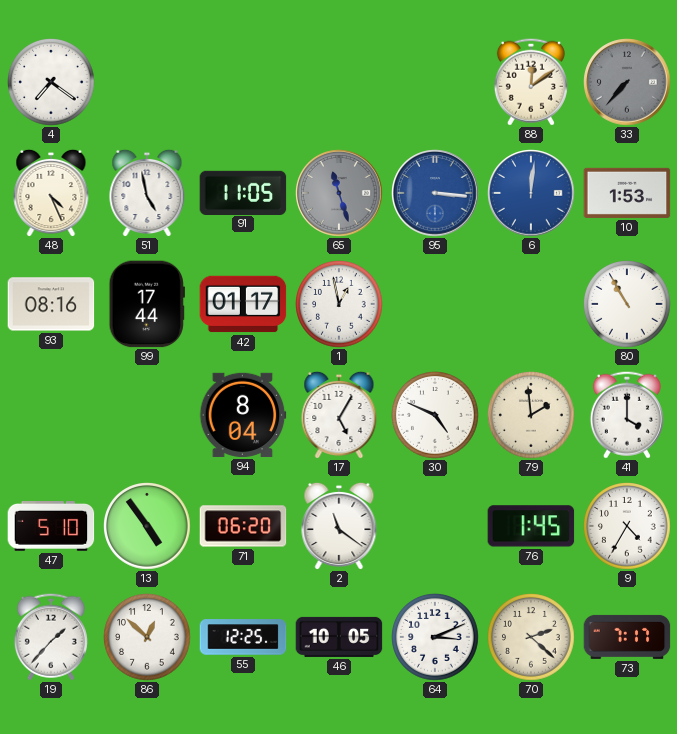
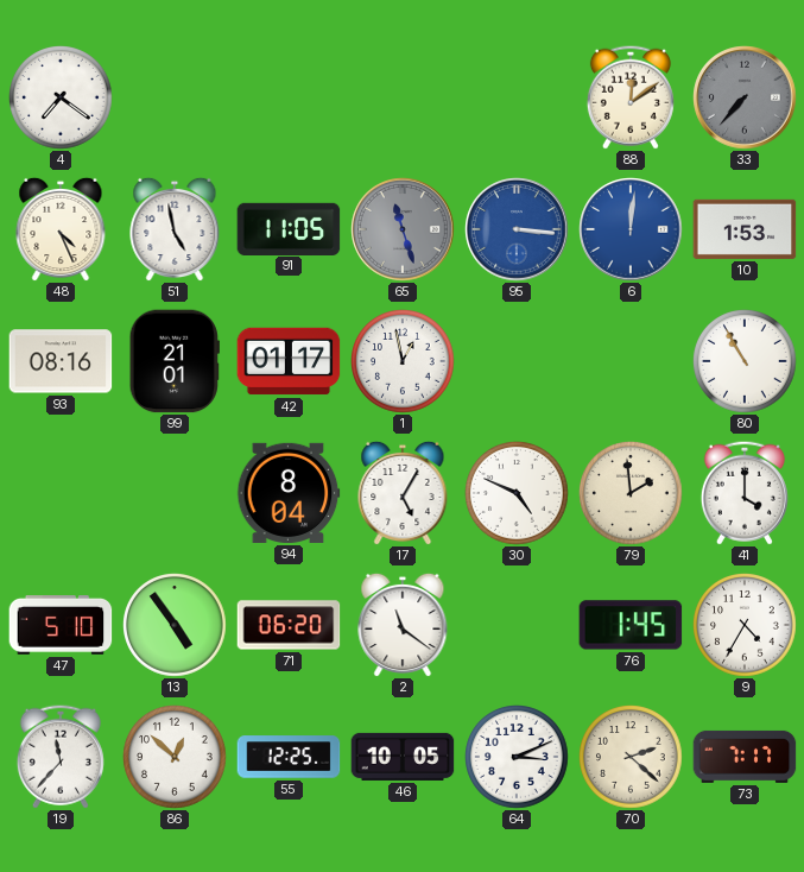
99: 17:44 -> 21:01
19: 1:37 -> 11:37
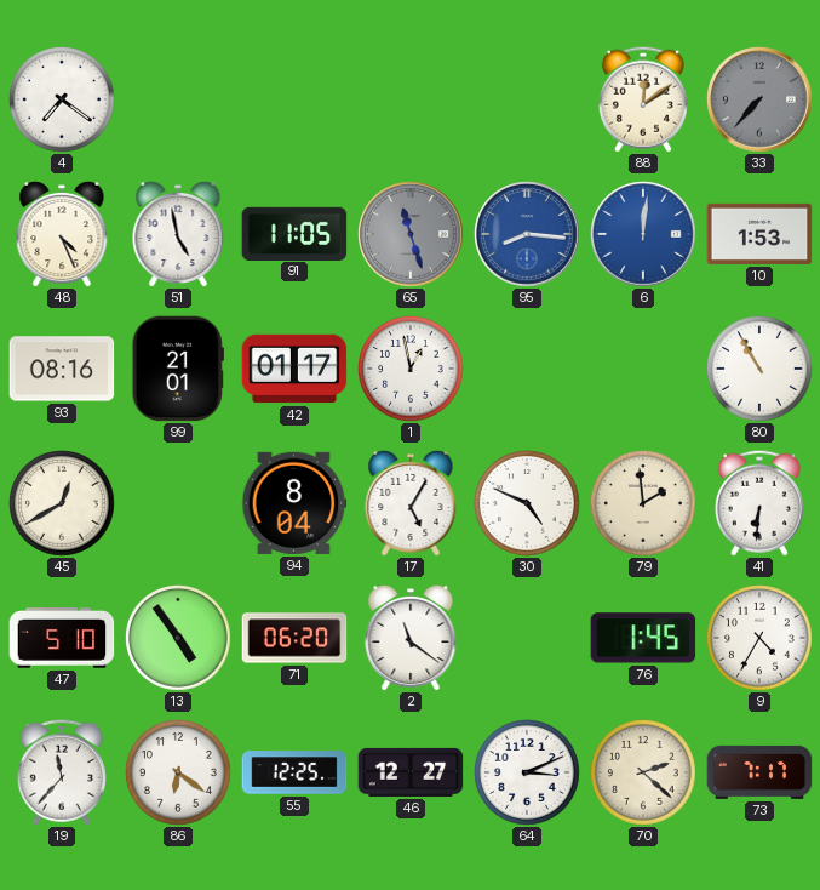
95: 3:16 -> 8:16
45: none -> 12:40
41: 4:00 -> 6:31
86: 12:52 -> 6:21
46: 10:05 -> 12:27
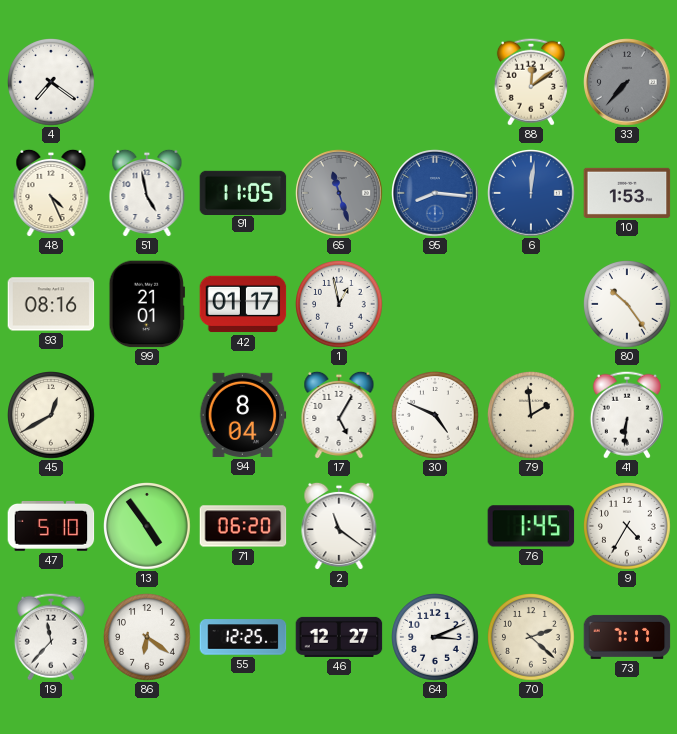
80: 10:55 -> 10:24
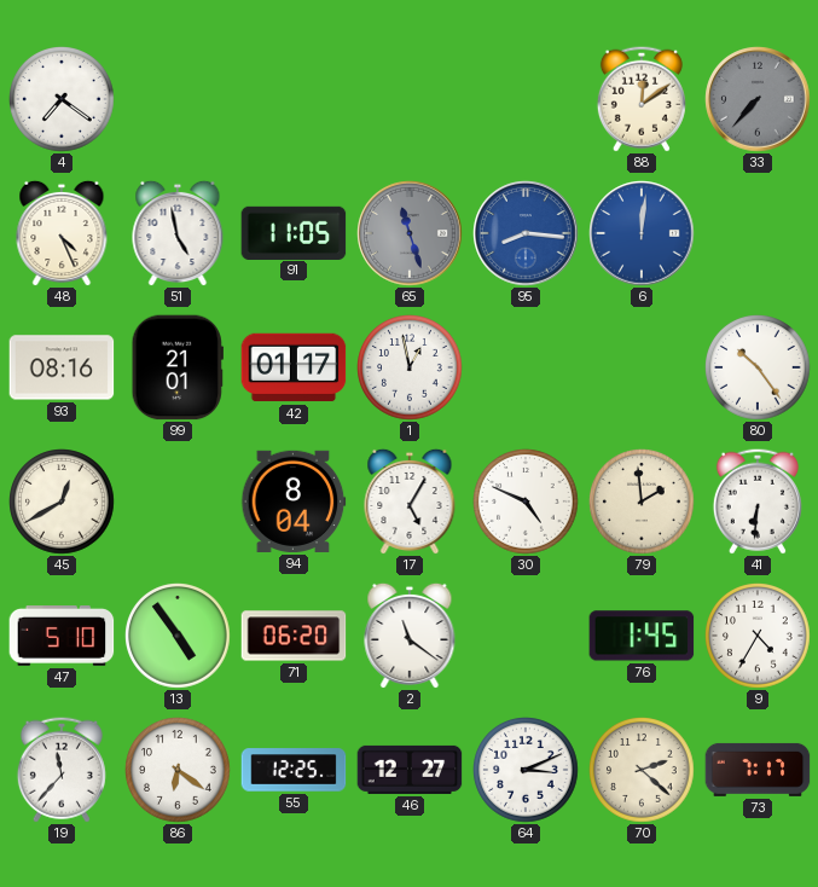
10: 1:53 -> none
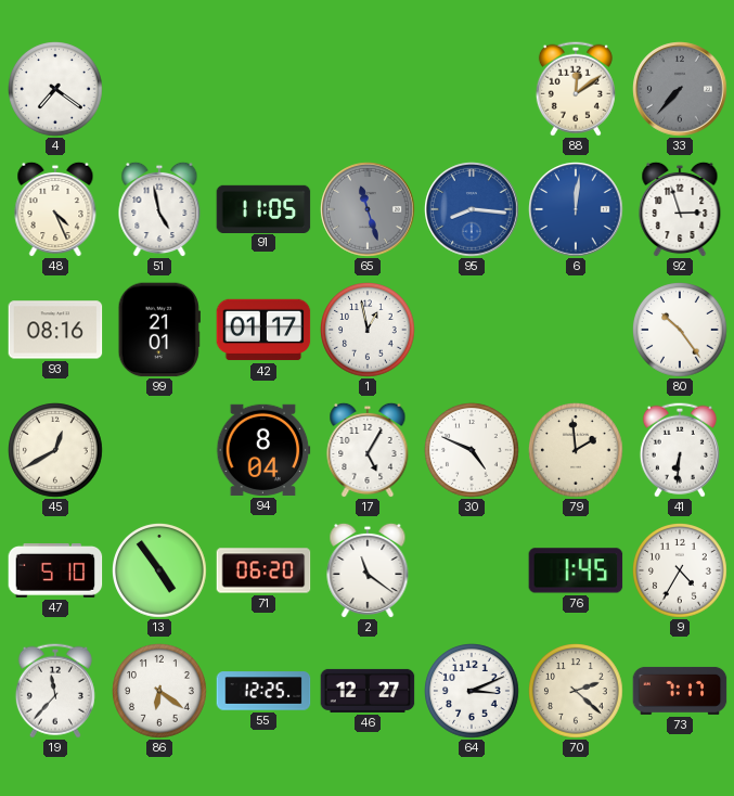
92: none -> 2:57
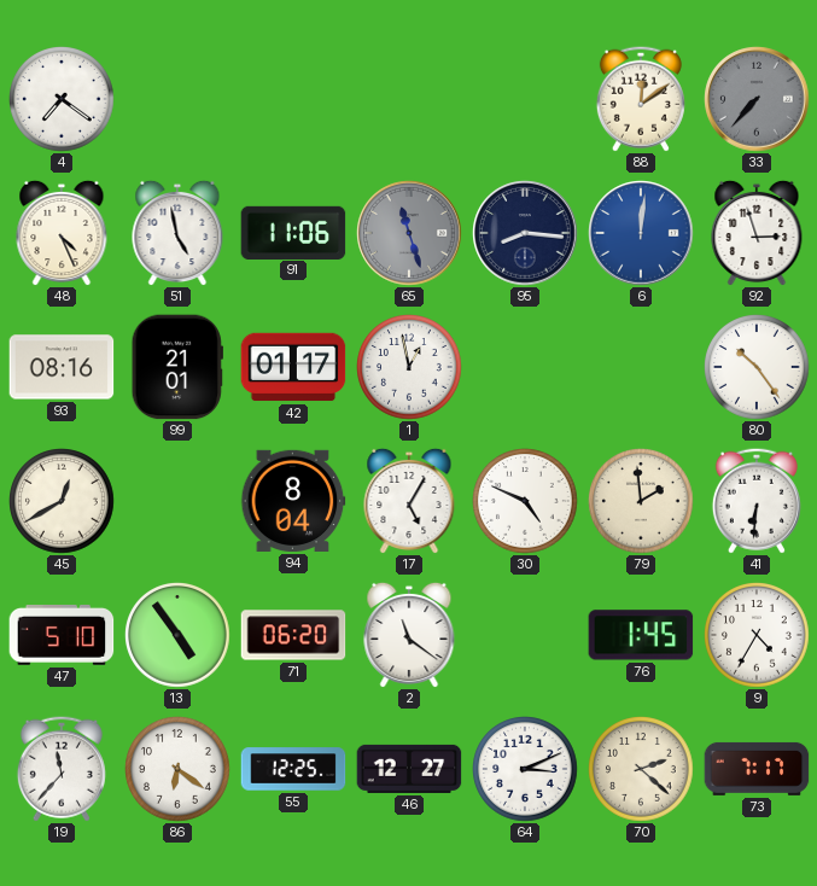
91: 11:05 -> 11:06
95 dial: blue -> navy
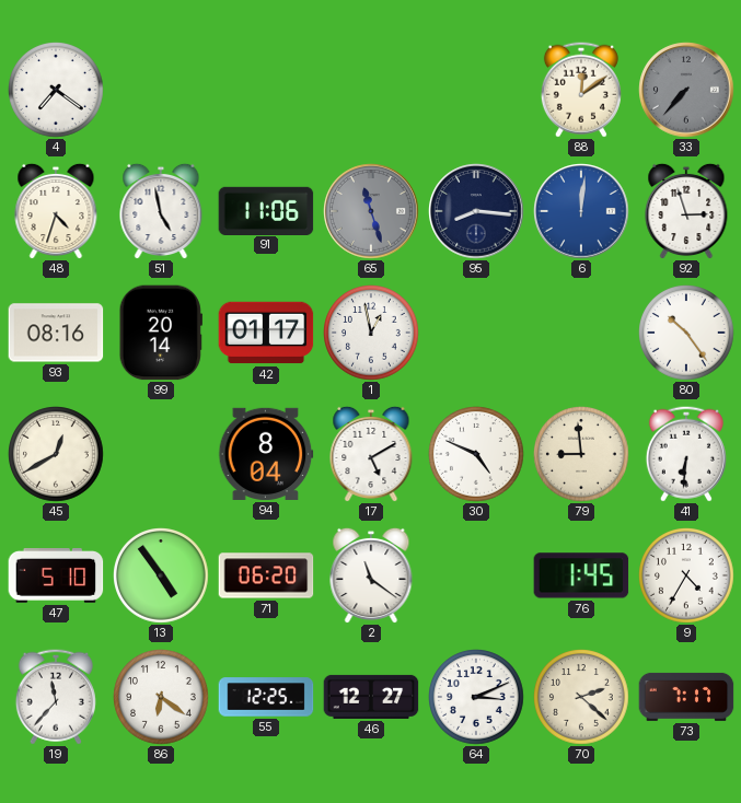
48: 4:26 -> 4:33
99: 21:01 -> 20:14
17: 5:05 -> 5:10
79: 1:59 -> 8:59
